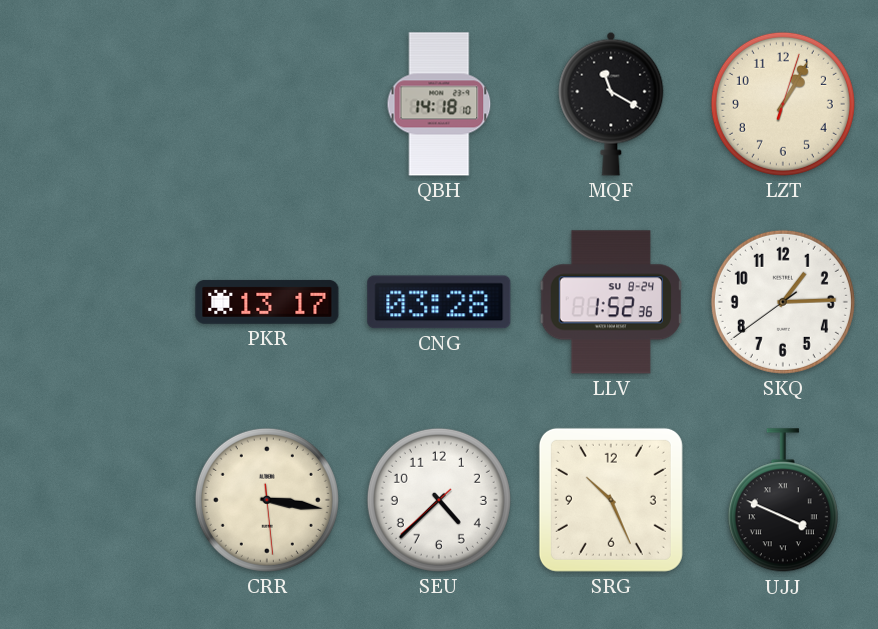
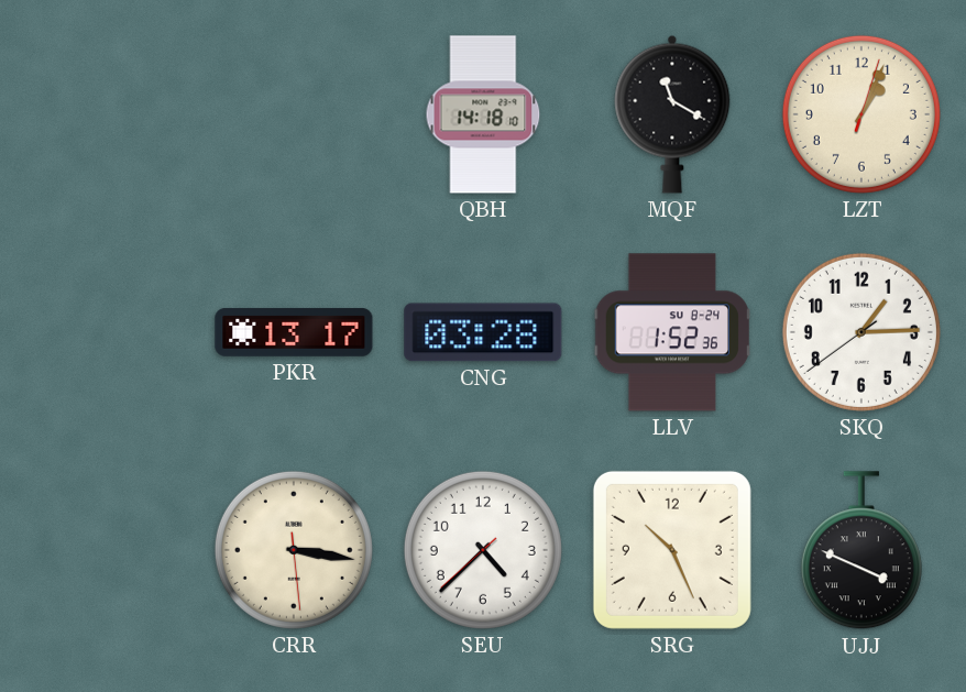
LZT: 1:05 -> 1:04
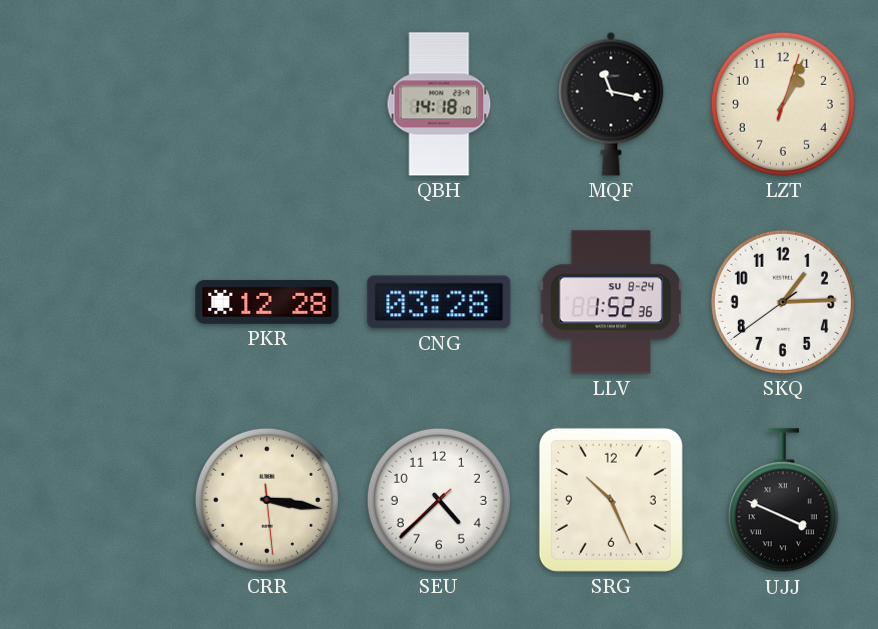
MQF: 11:20 -> 11:17
PKR: 13:17 -> 12:28
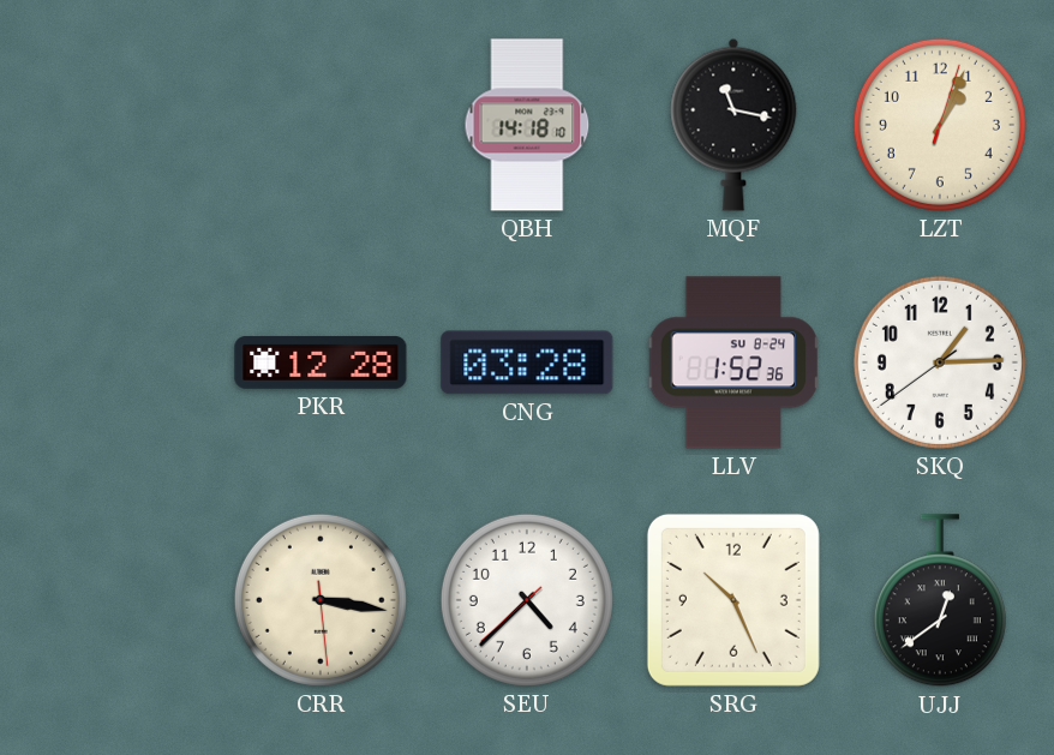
UJJ: 3:49 -> 12:39
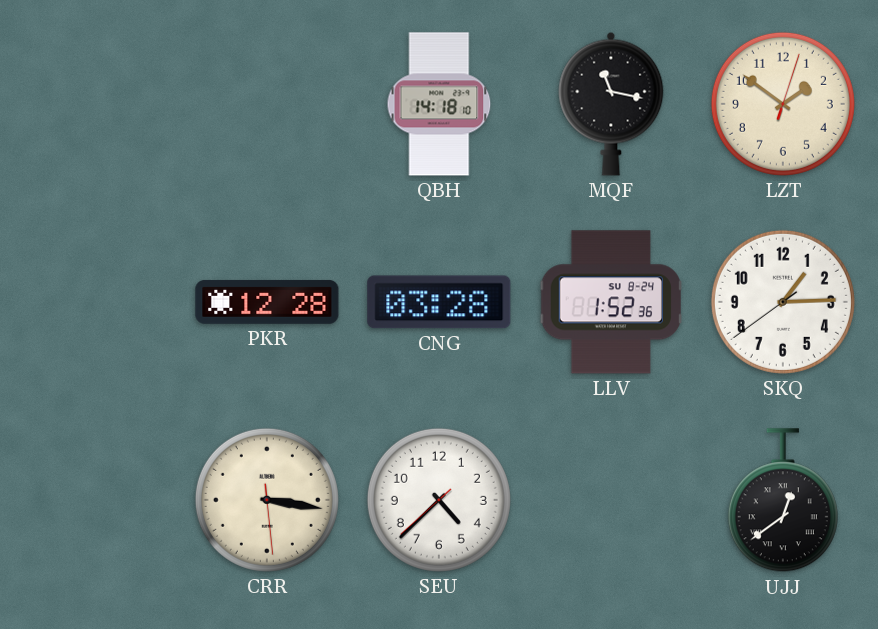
LZT: 1:04 -> 1:51
SRG: 10:26 -> none
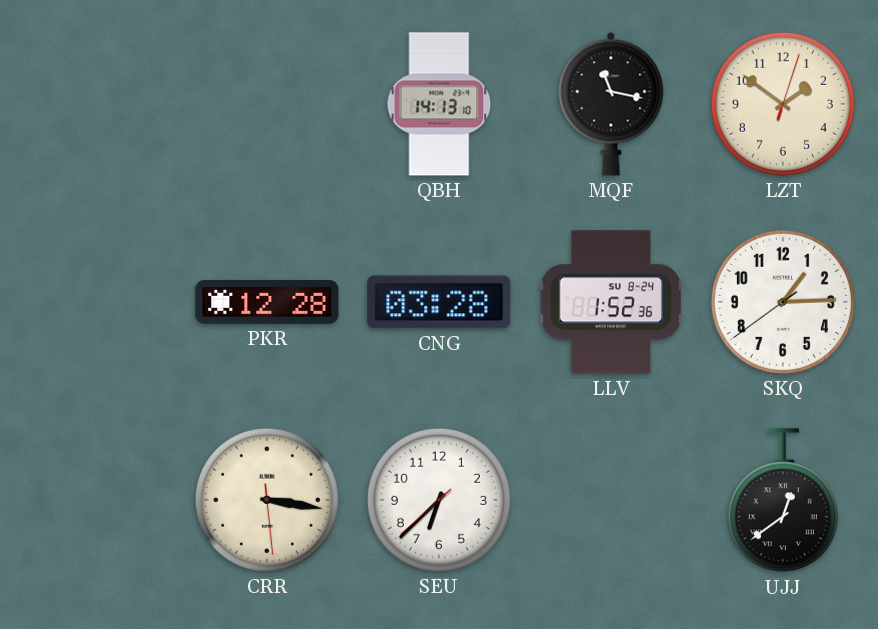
QBH: 14:18 -> 14:13
SEU: 4:37 -> 6:37
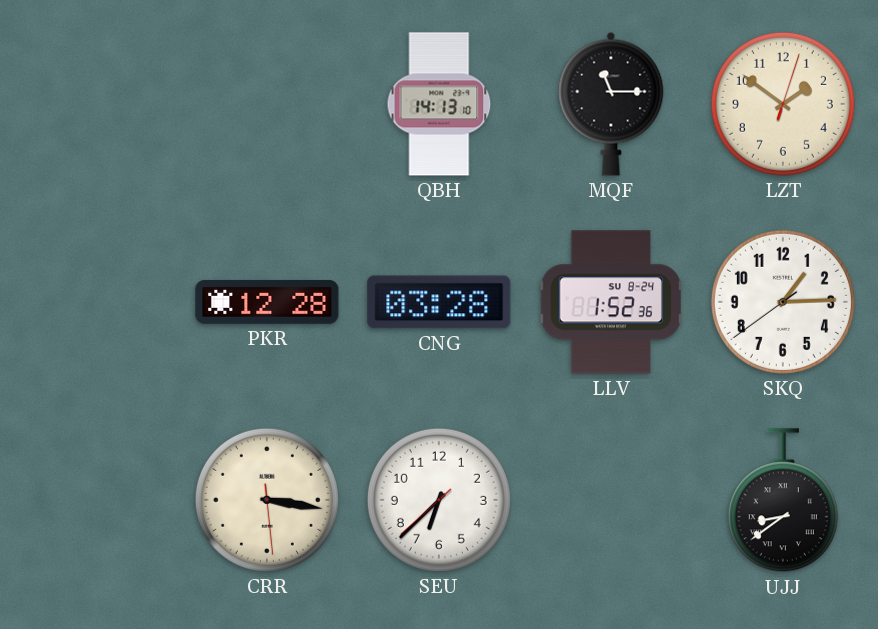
MQF: 11:17 -> 11:15
UJJ: 12:39 -> 8:39
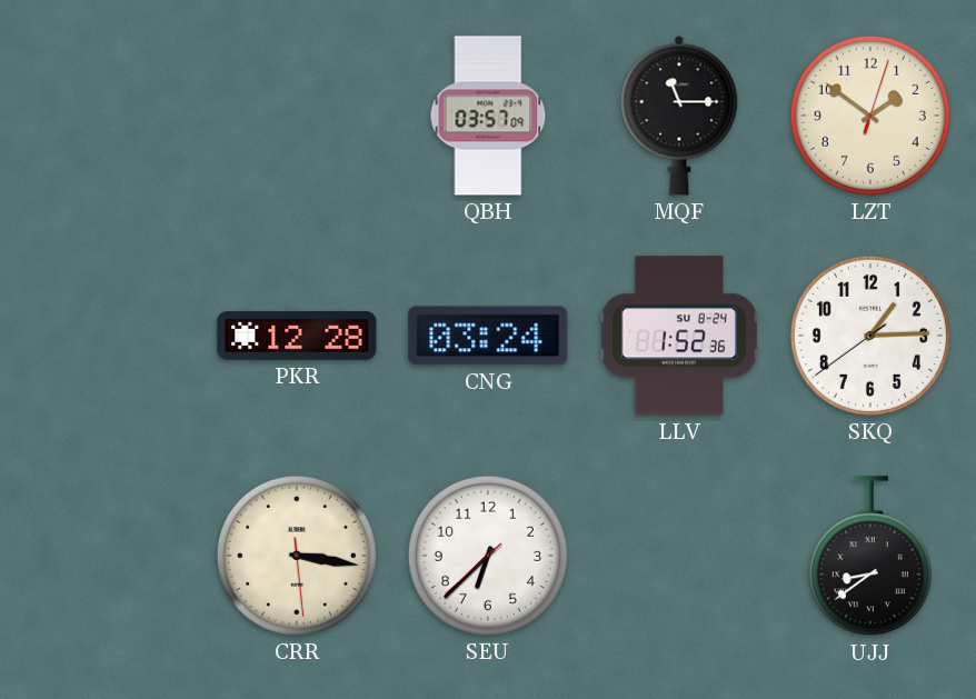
QBH: 14:13 -> 03:57
CNG: 03:28 -> 03:24
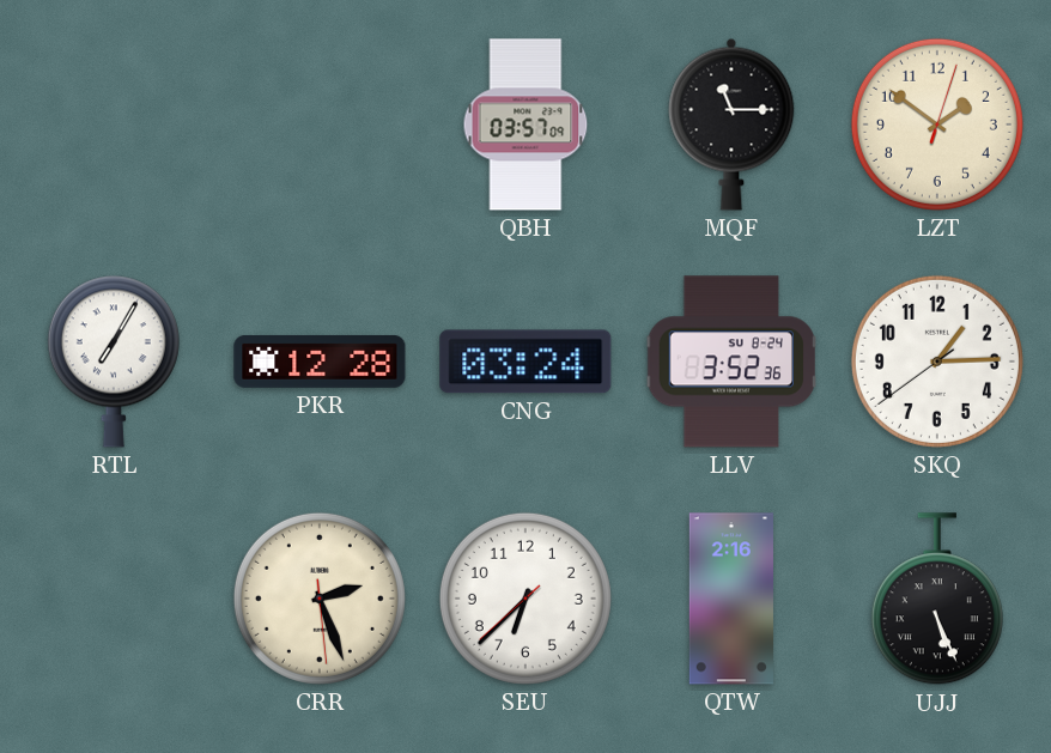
RTL: none -> 7:05
LLV: 1:52 -> 3:52
CRR: 3:16 -> 2:26
QTW: none -> 2:16
UJJ: 8:39 -> 5:26
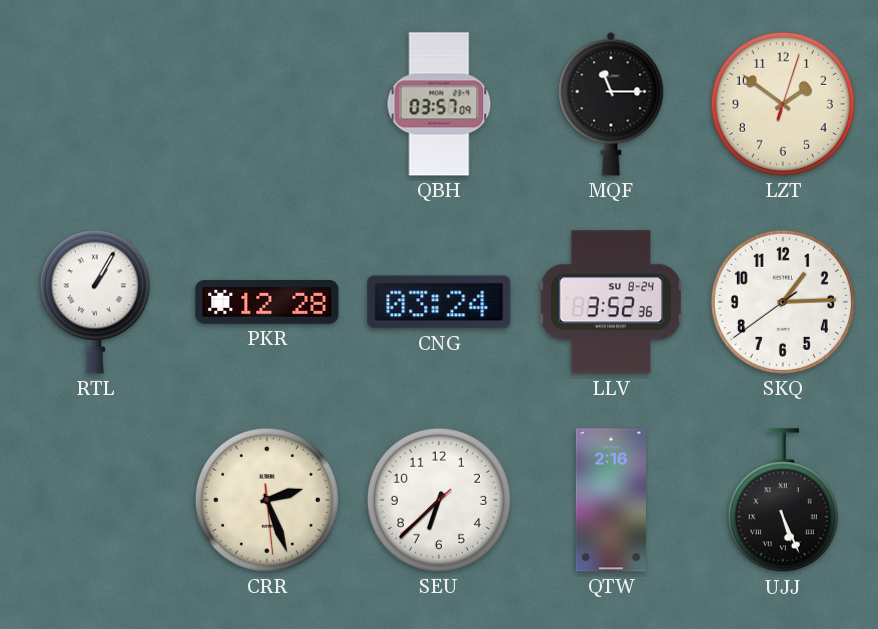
RTL: 7:05 -> 1:05
